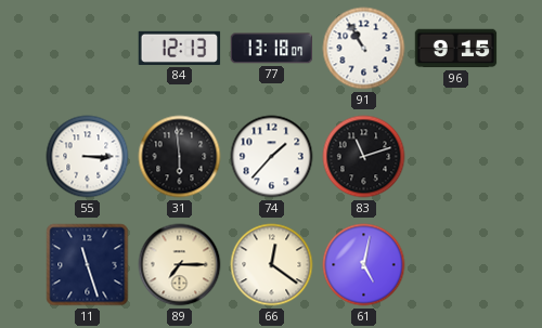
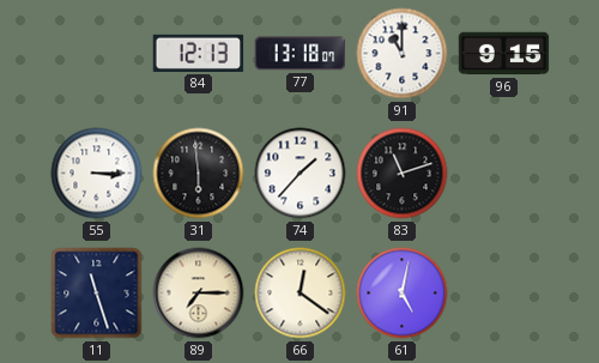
91: 10:55 -> 11:00
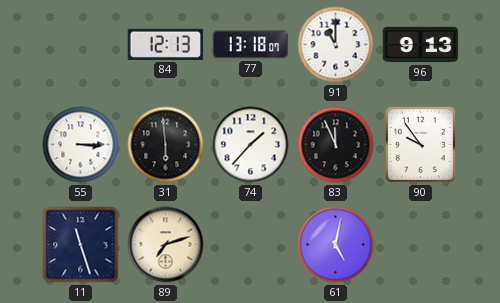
96: 9:15 -> 9:13
83: 11:12 -> 11:56
90: none -> 9:54
89: 7:15 -> 7:12
66: 12:21 -> none
